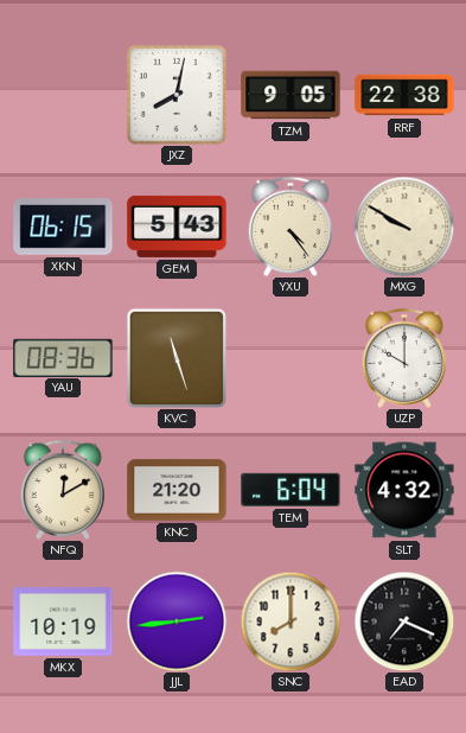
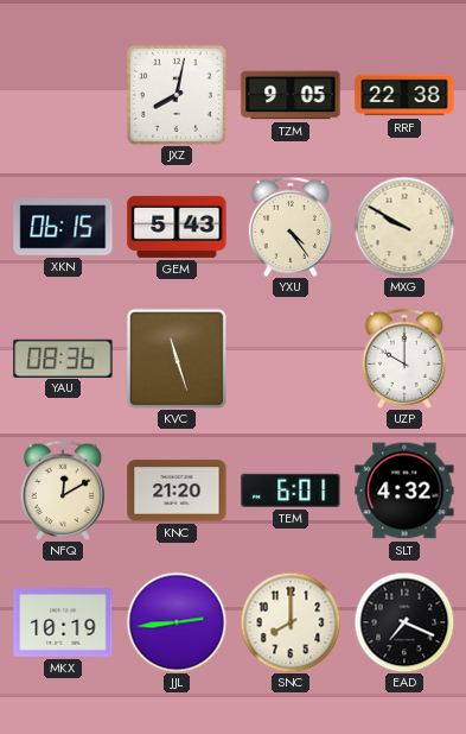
TEM: 6:04 -> 6:01
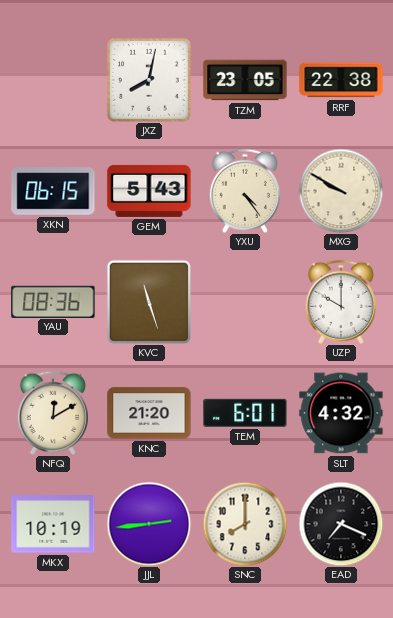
TZM: 9:05 -> 23:05
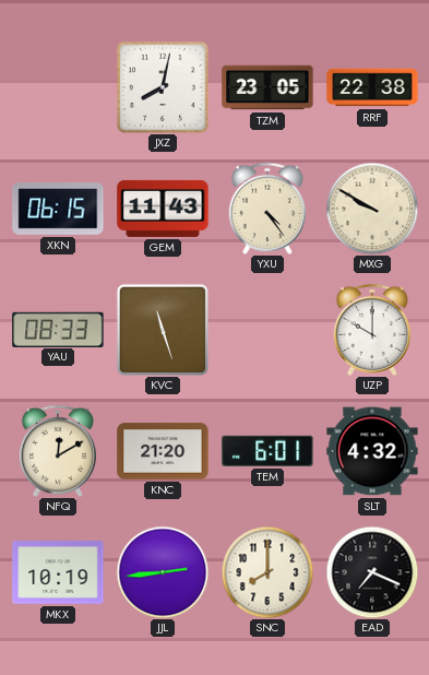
GEM: 5:43 -> 11:43
YAU: 08:36 -> 08:33
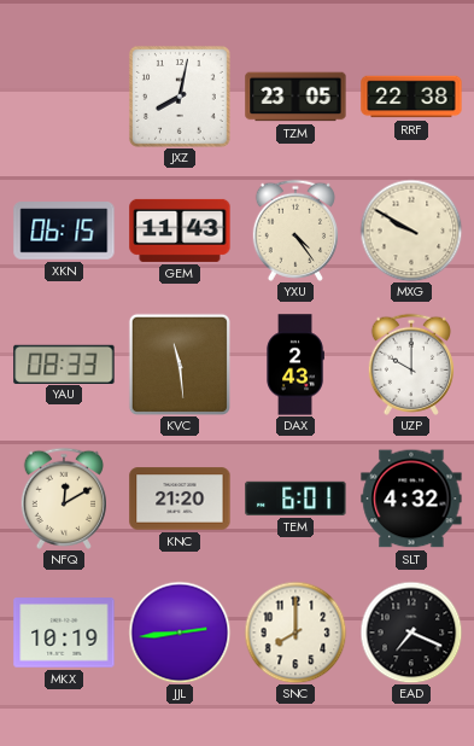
KVC: 11:27 -> 11:29
DAX: none -> 2:43
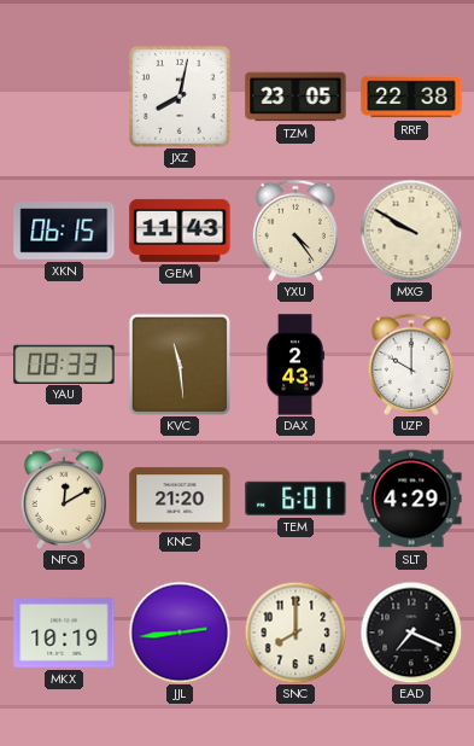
SLT: 4:32 -> 4:29
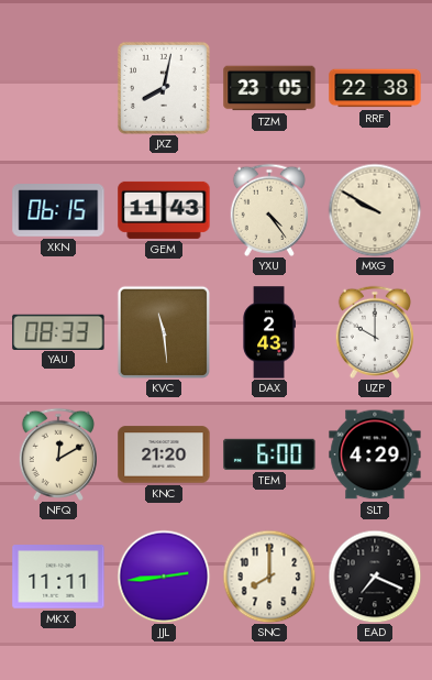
TEM: 6:01 -> 6:00
MKX: 10:19 -> 11:11
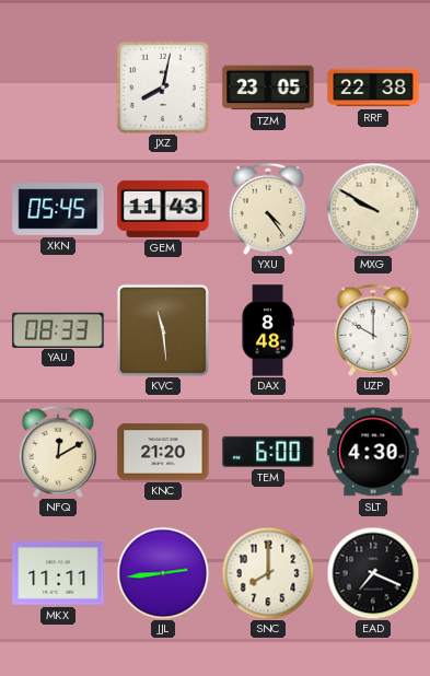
XKN: 06:15 -> 05:45
DAX: 2:43 -> 8:48
SLT: 4:29 -> 4:30
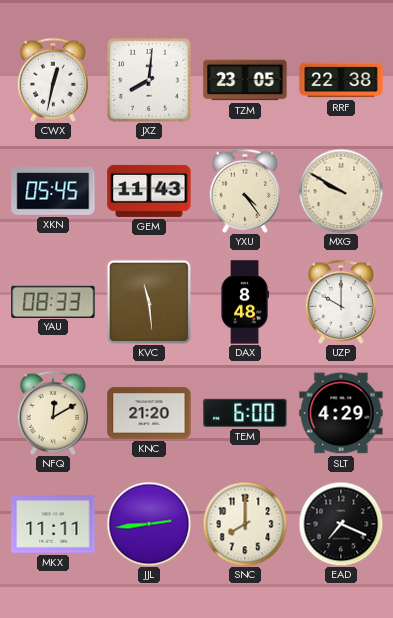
CWX: none -> 12:32
JXZ: 8:02 -> 8:01
SLT: 4:30 -> 4:29
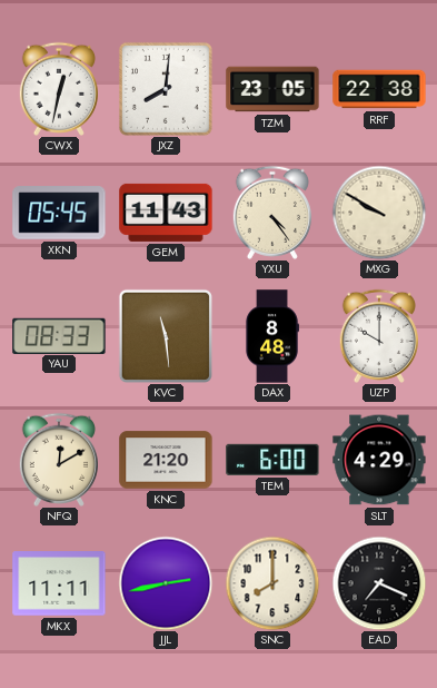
JJL: 2:44 -> 2:43
